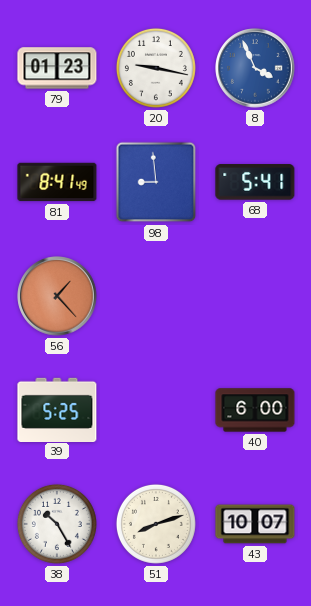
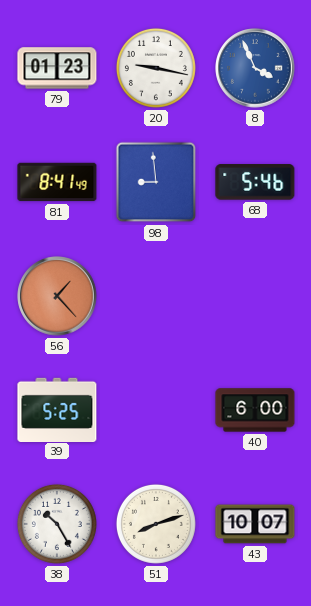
68: 5:41 -> 5:46
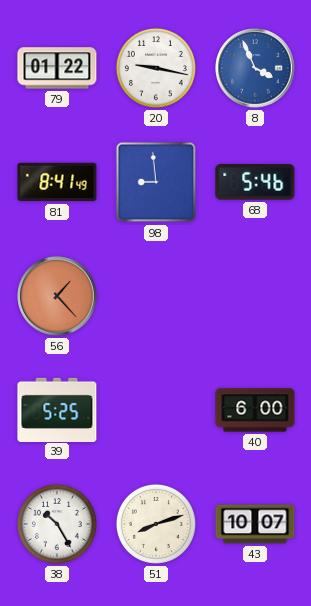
79: 01:23 -> 01:22
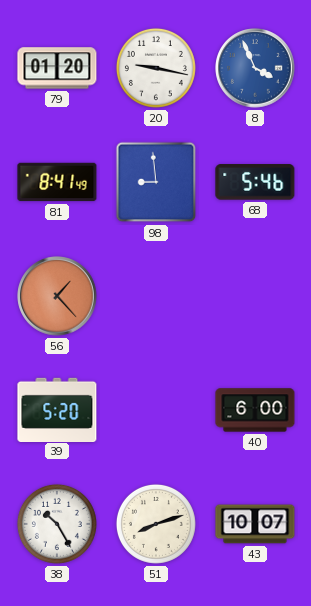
79: 01:22 -> 01:20
39: 5:25 -> 5:20
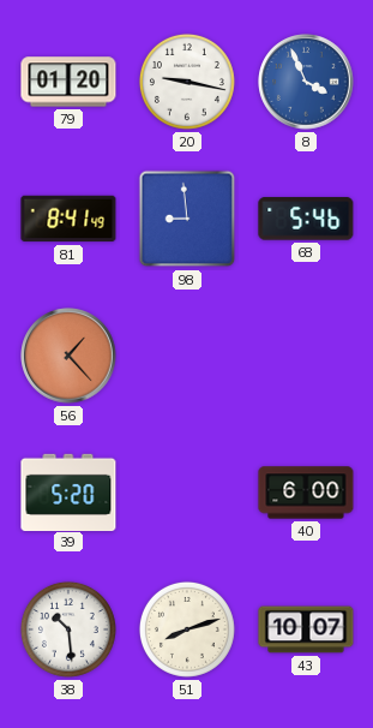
38: 10:25 -> 10:29
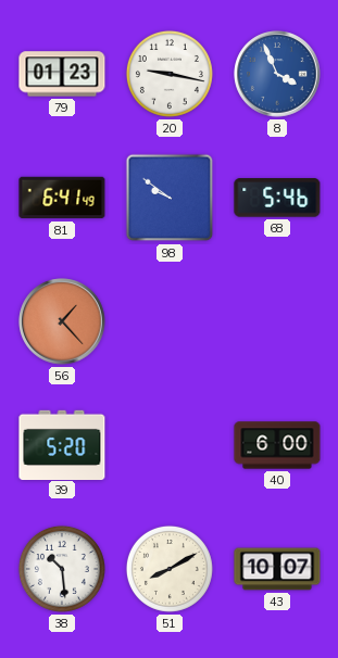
79: 01:20 -> 01:23
81: 8:41 -> 6:41
98: 8:59 -> 9:51
51: 8:12 -> 8:10
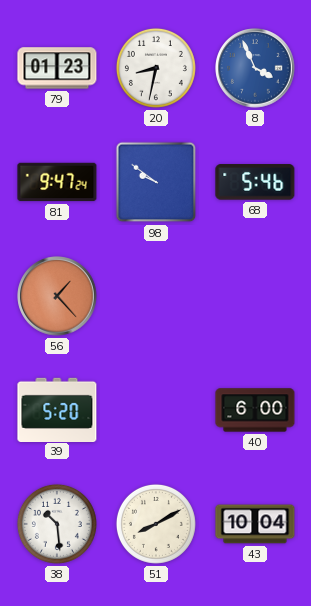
20: 9:17 -> 8:32
81: 6:41 -> 9:47
43: 10:07 -> 10:04
